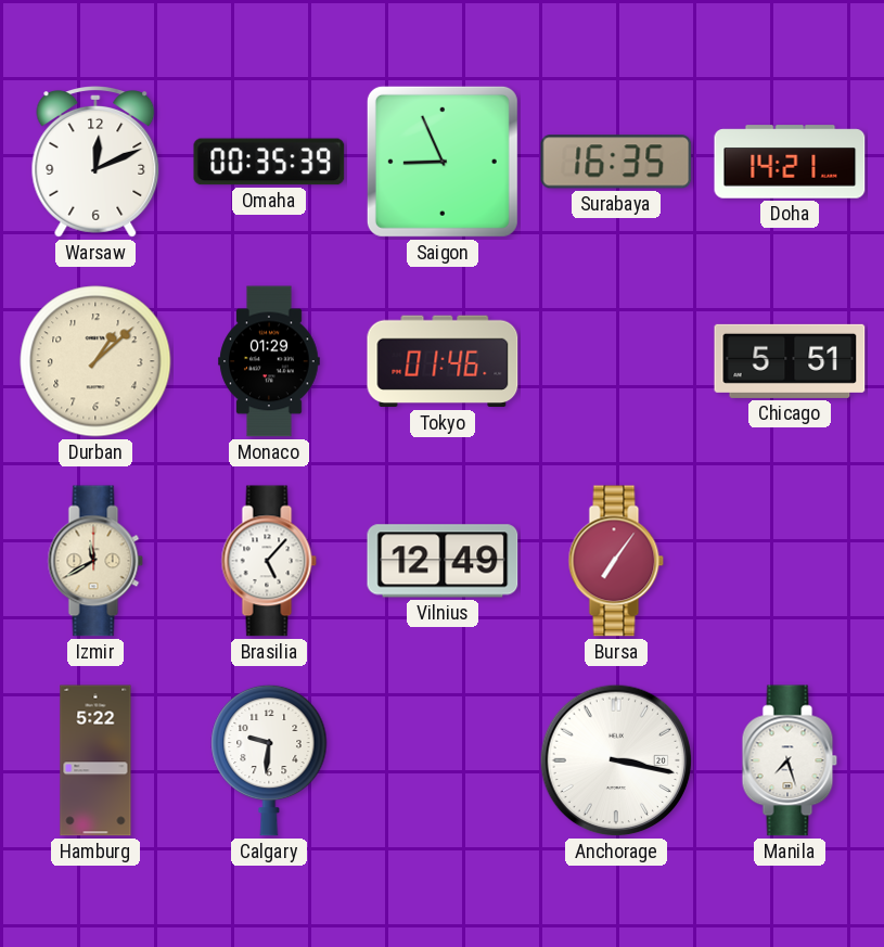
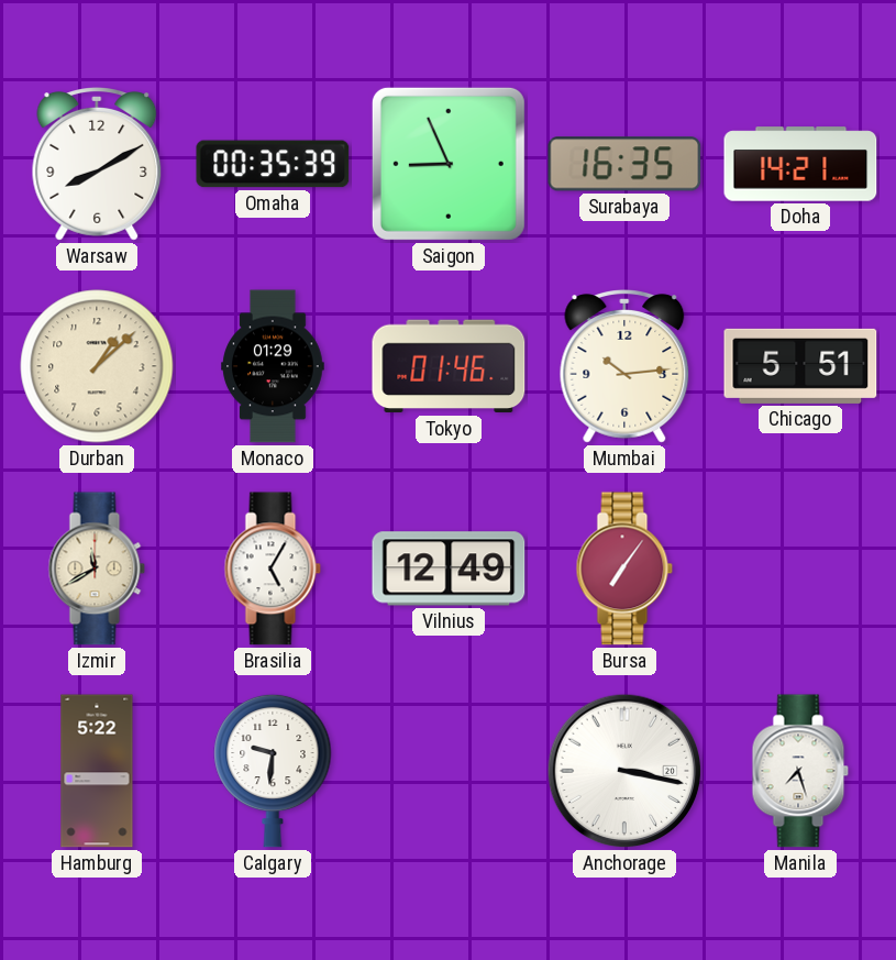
Warsaw: 12:11 -> 8:10
Mumbai: none -> 10:14
Brasilia: 5:07 -> 5:05
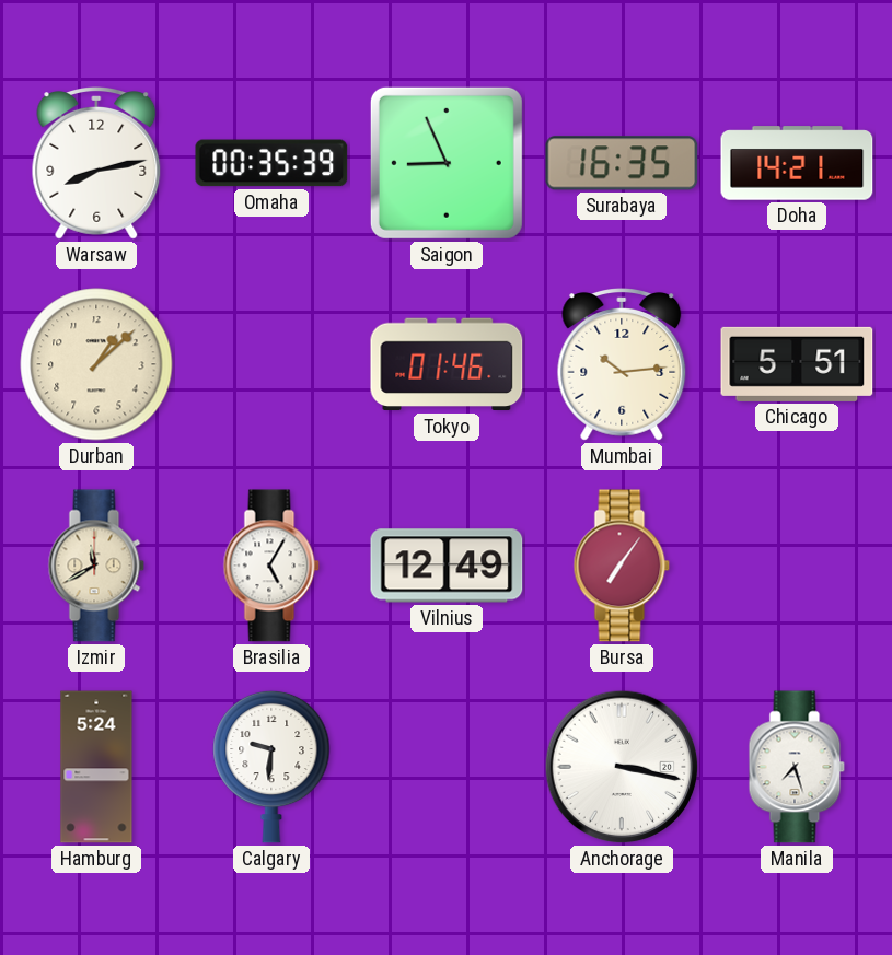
Warsaw: 8:10 -> 8:13
Monaco: 01:29 -> none
Hamburg: 5:22 -> 5:24
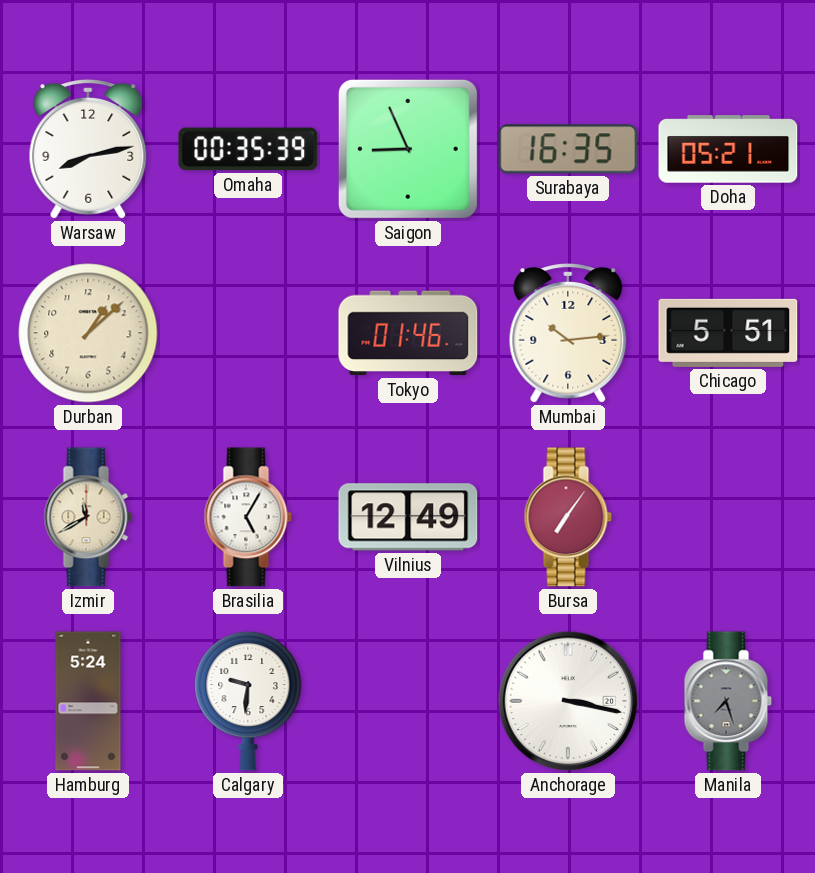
Doha: 14:21 -> 05:21
Manila dial: white -> grey
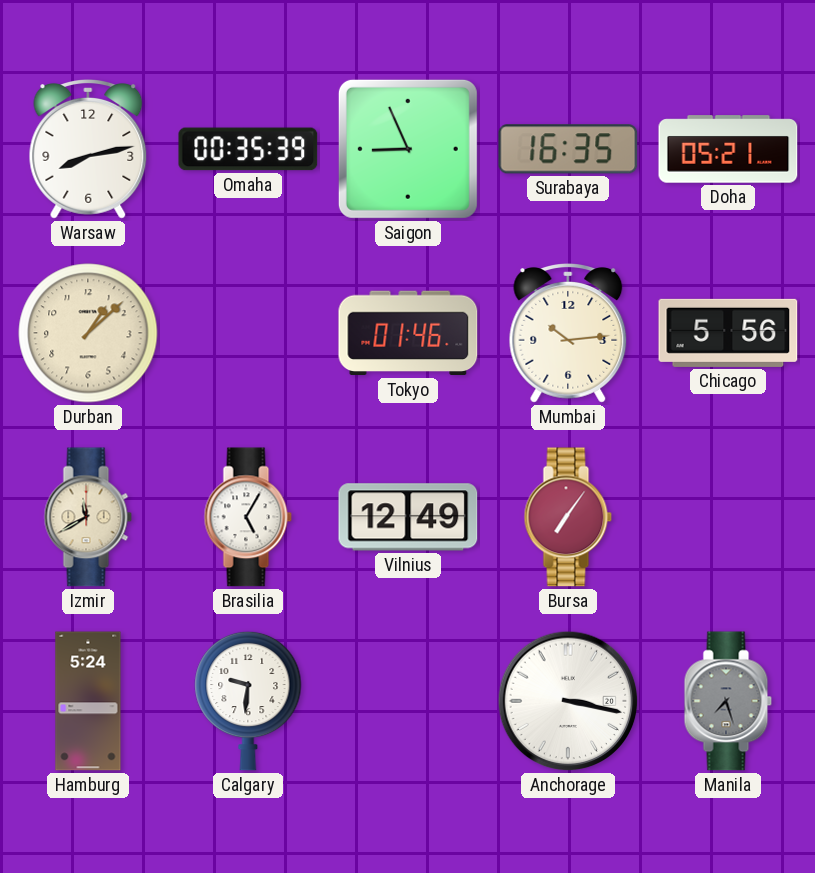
Chicago: 5:51 -> 5:56
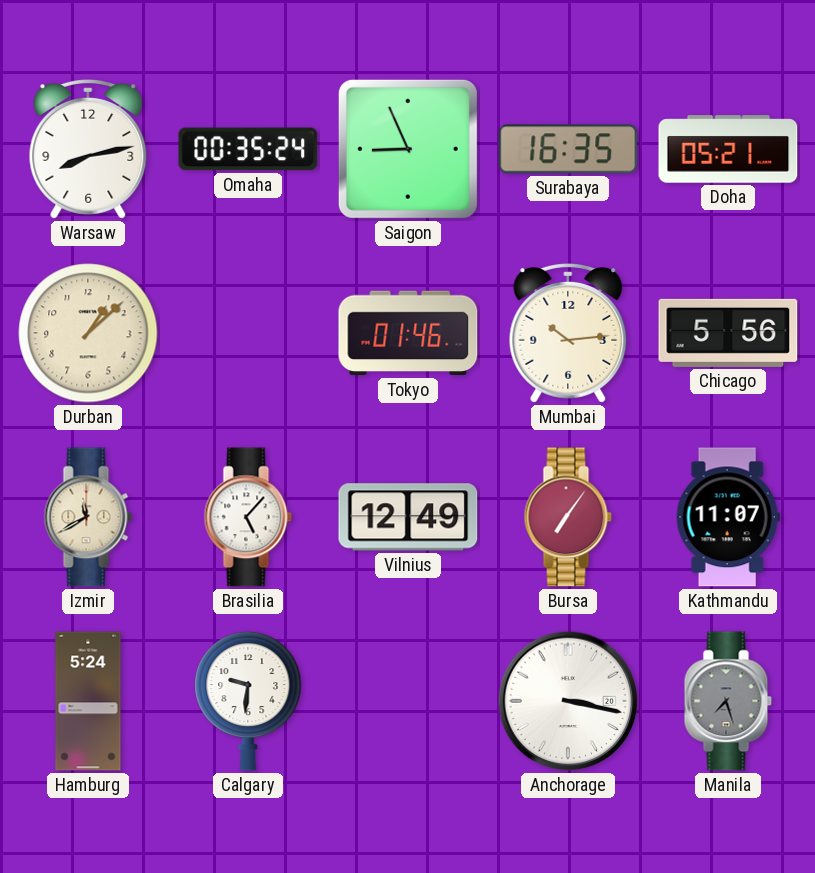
Omaha: 00:35:39 -> 00:35:24
Brasilia: 5:05 -> 5:07
Kathmandu: none -> 11:07
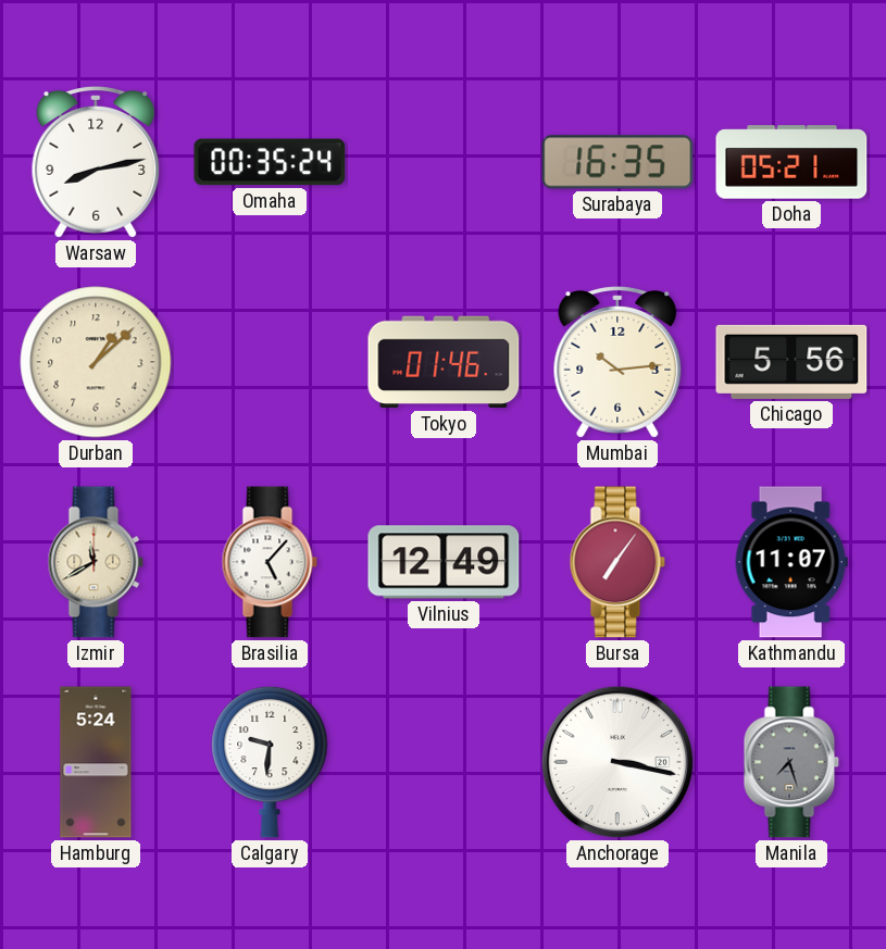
Saigon: 8:56 -> none
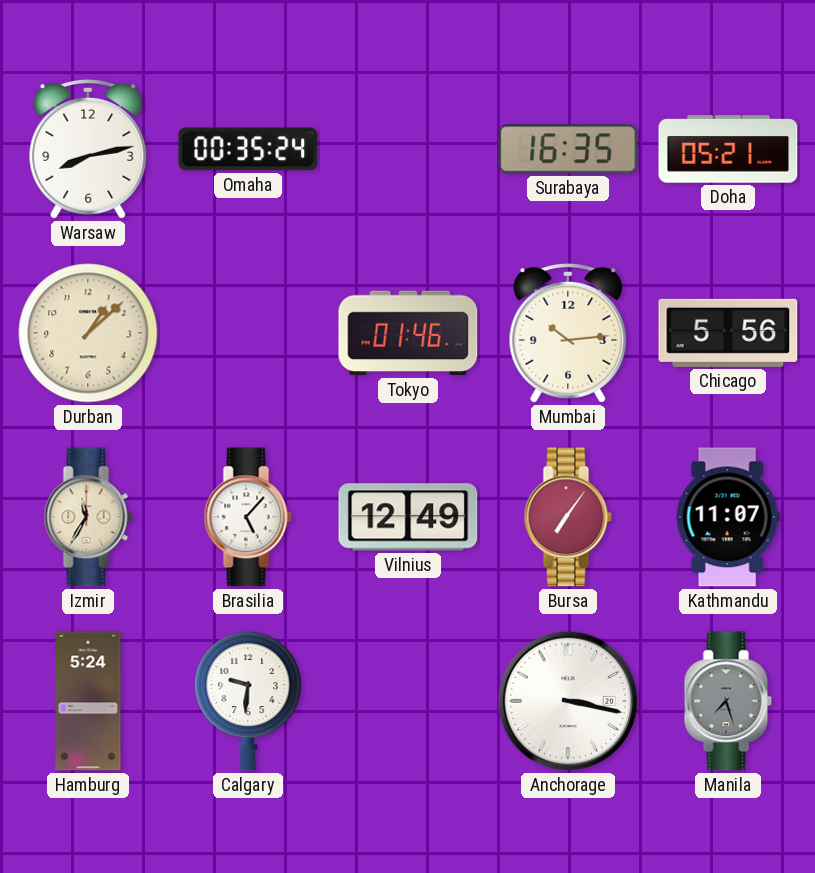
Izmir: 11:40 -> 11:35
